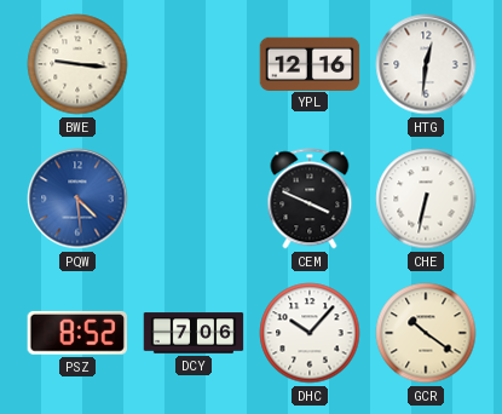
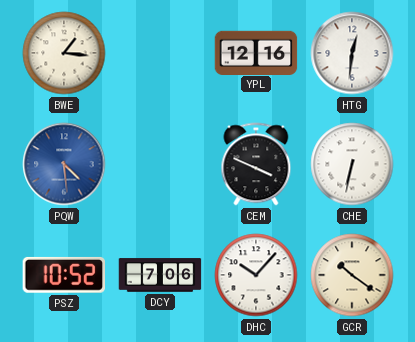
BWE: 9:16 -> 1:16
PSZ: 8:52 -> 10:52
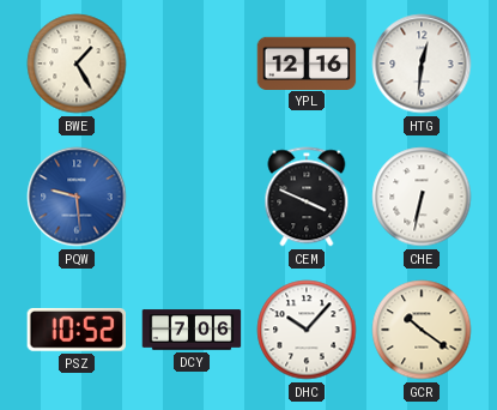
BWE: 1:16 -> 1:25
PQW: 4:29 -> 9:29
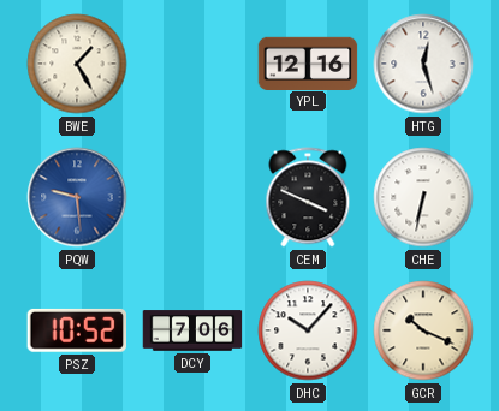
HTG: 12:31 -> 12:27
GCR: 10:21 -> 10:19
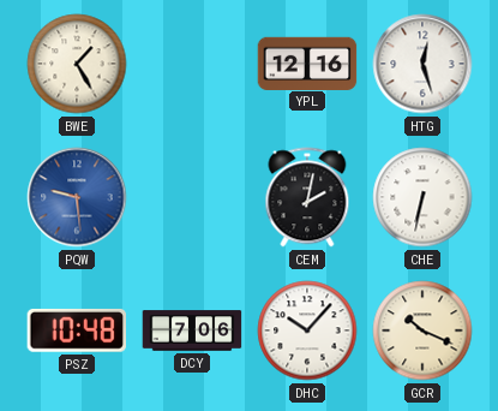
CEM: 3:49 -> 2:02
PSZ: 10:52 -> 10:48
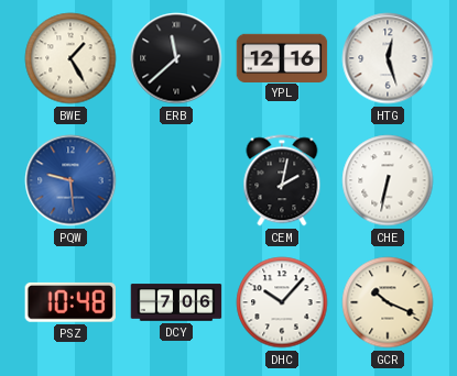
ERB: none -> 11:38
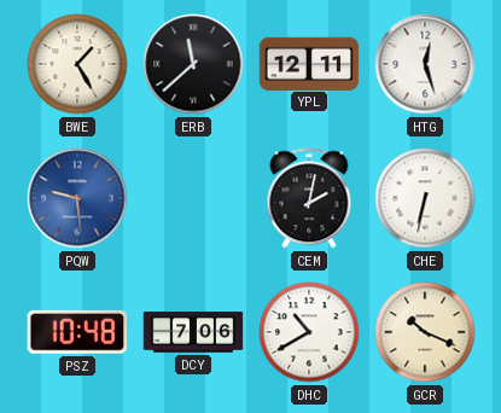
YPL: 12:16 -> 12:11
DHC: 10:07 -> 10:40
